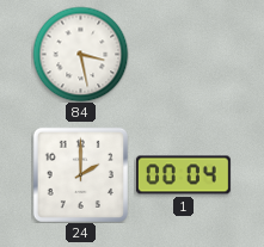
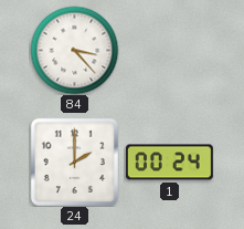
84: 3:28 -> 3:23
1: 00:04 -> 00:24
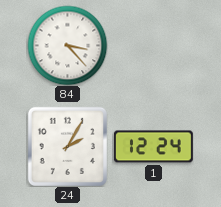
24: 2:00 -> 2:05
1: 00:24 -> 12:24
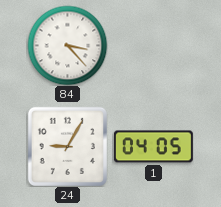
24: 2:05 -> 9:05
1: 12:24 -> 04:05
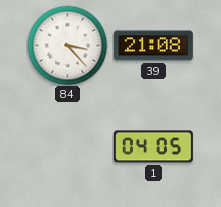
39: none -> 21:08
24: 9:05 -> none
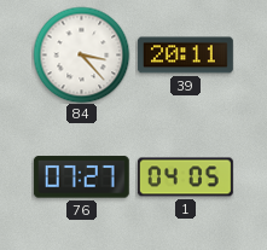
39: 21:08 -> 20:11
76: none -> 07:27
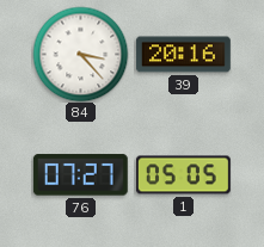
39: 20:11 -> 20:16
1: 04:05 -> 05:05
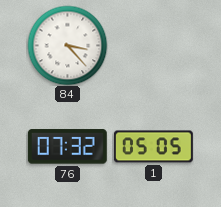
39: 20:16 -> none
76: 07:27 -> 07:32
